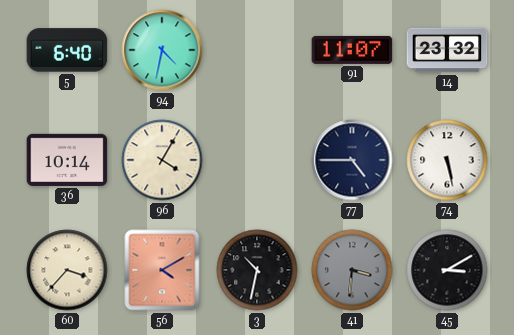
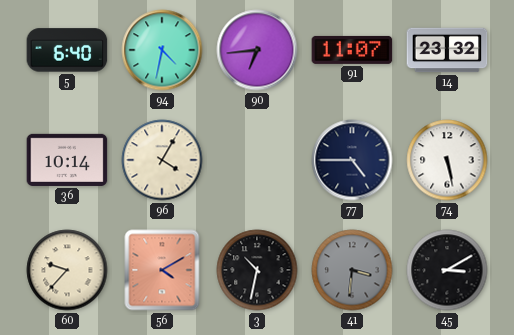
90: none -> 6:44
60: 3:37 -> 9:37
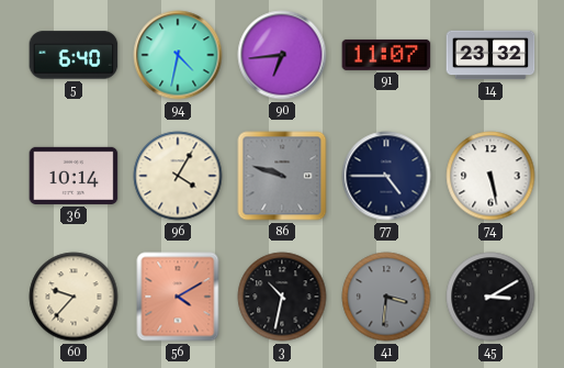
86: none -> 9:48
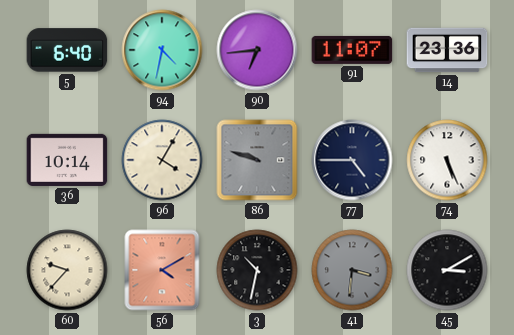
14: 23:32 -> 23:36
74: 5:28 -> 5:26
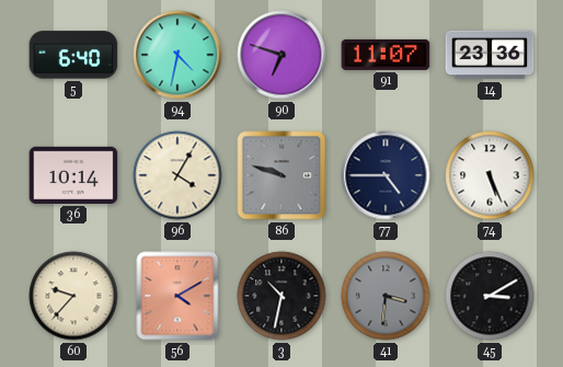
90: 6:44 -> 6:48
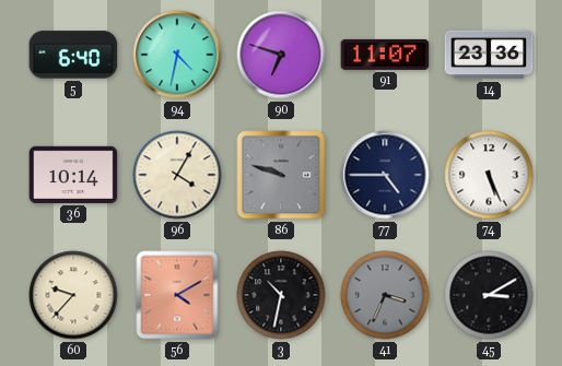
41: 3:31 -> 3:34
